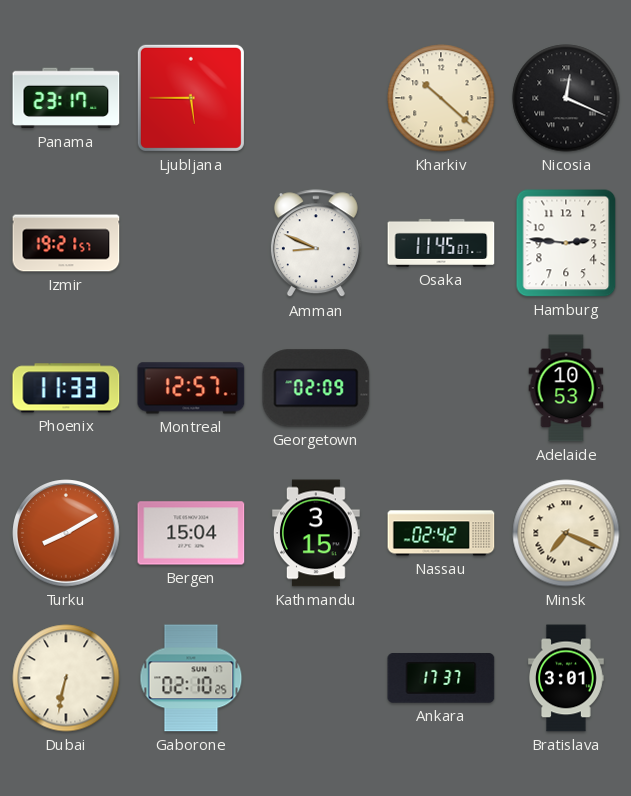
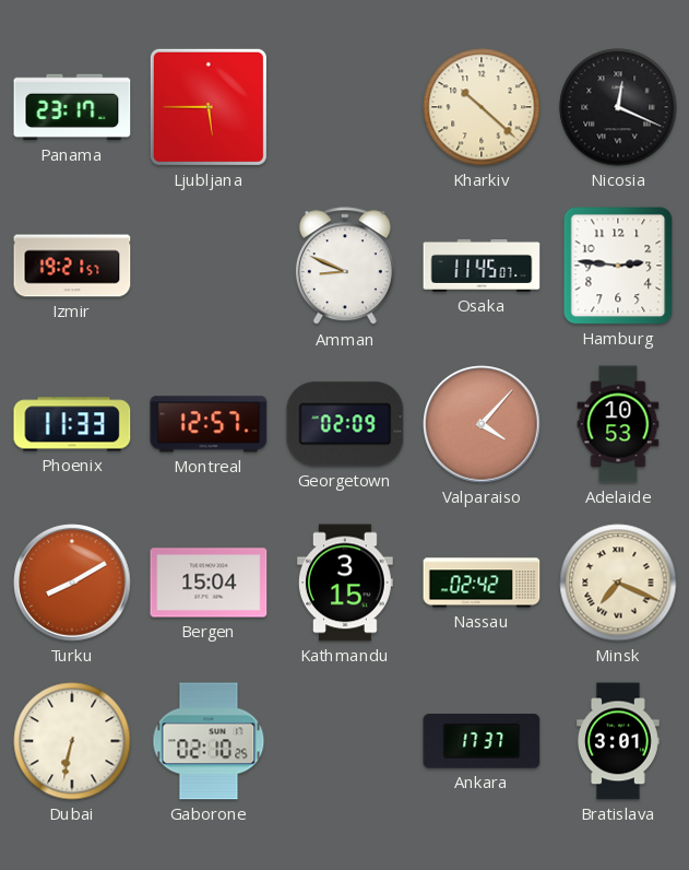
Valparaiso: none -> 4:07
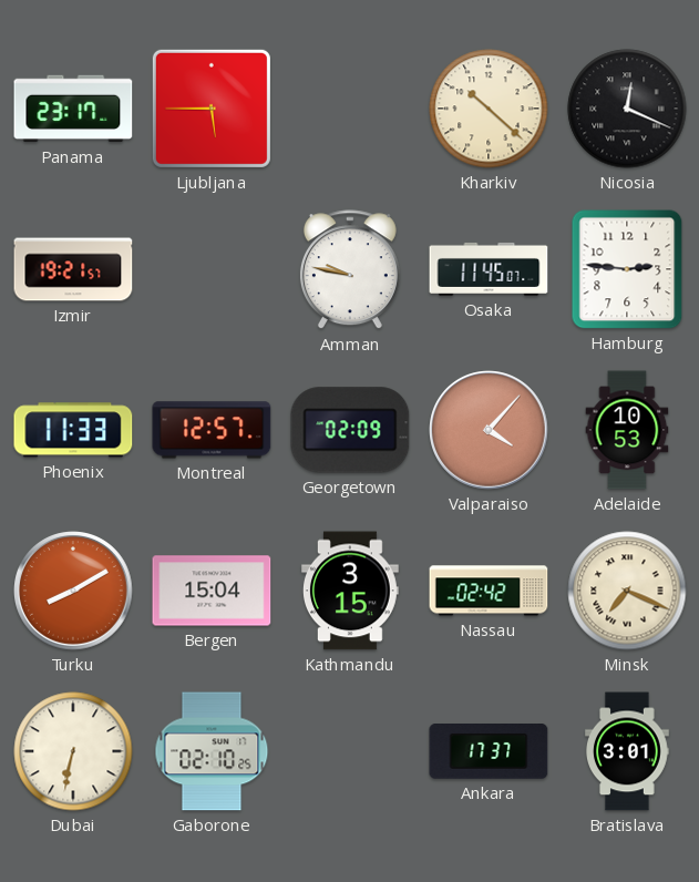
Amman: 8:49 -> 9:47
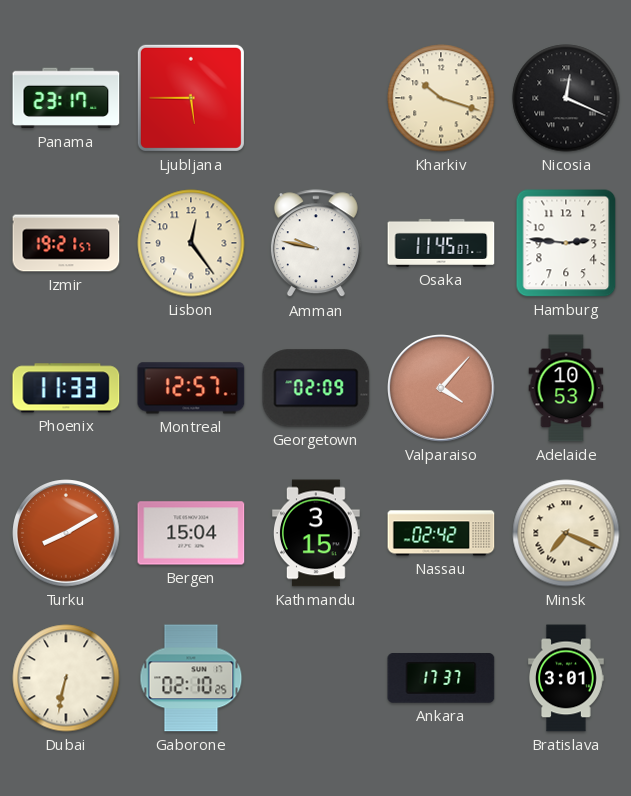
Kharkiv: 10:22 -> 10:18
Lisbon: none -> 12:24
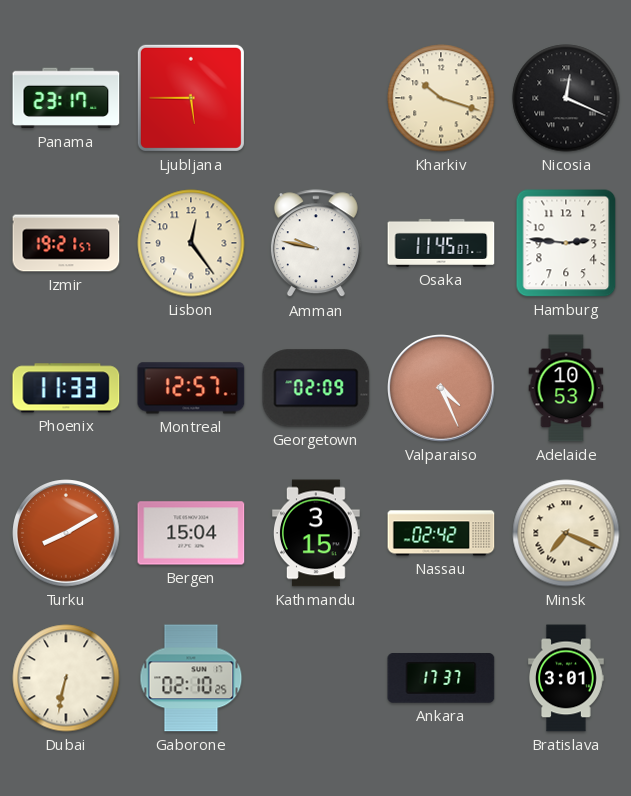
Valparaiso: 4:07 -> 4:26
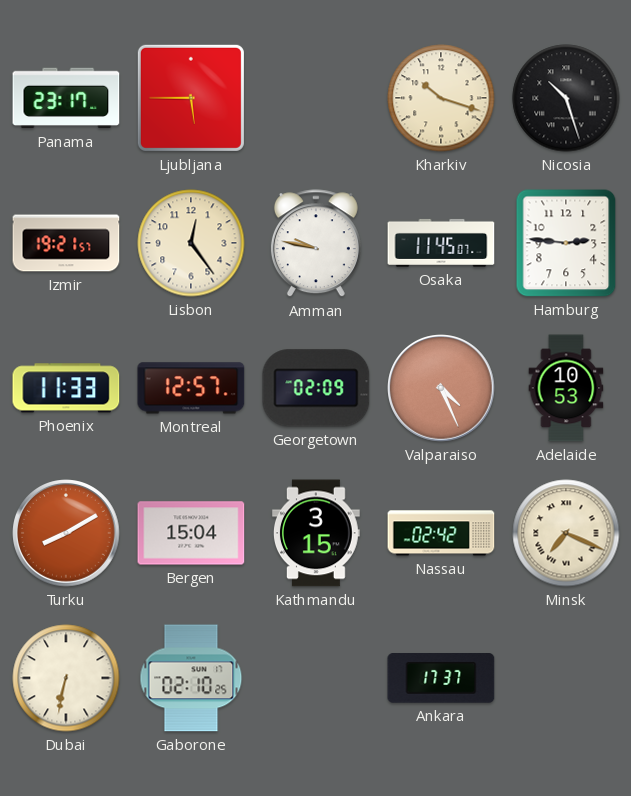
Nicosia: 12:19 -> 10:27
Bratislava: 3:01 -> none
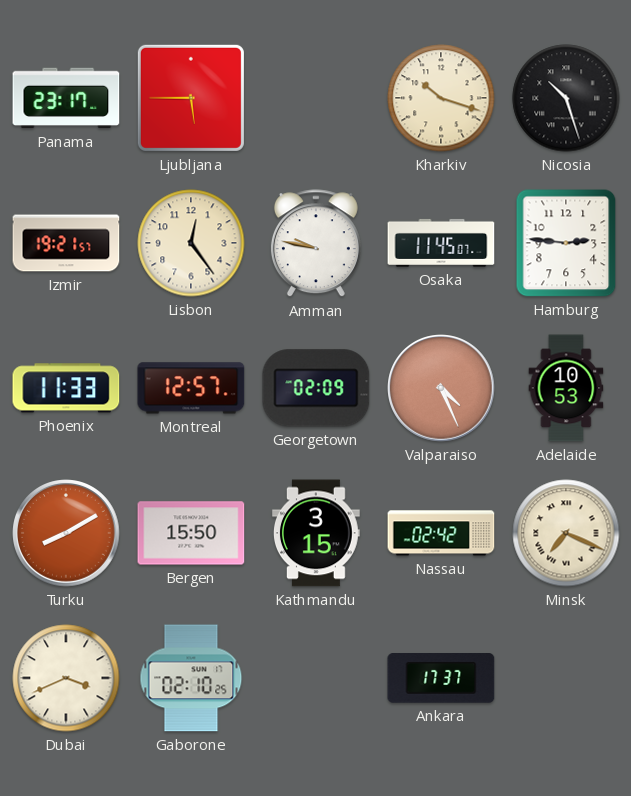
Bergen: 15:04 -> 15:50
Dubai: 6:32 -> 3:41
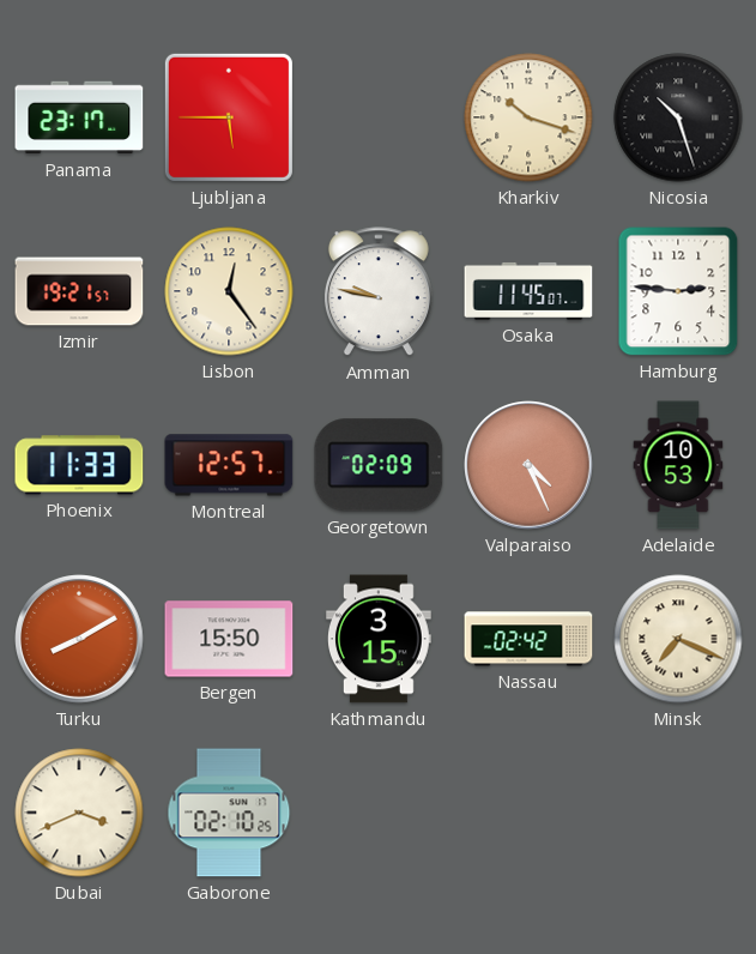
Ankara: 17:37 -> none
